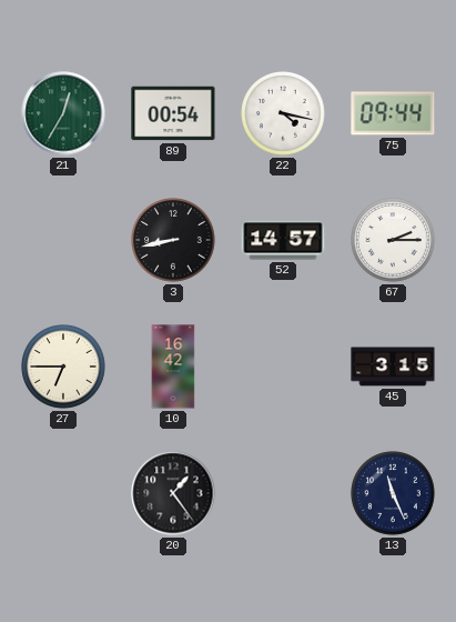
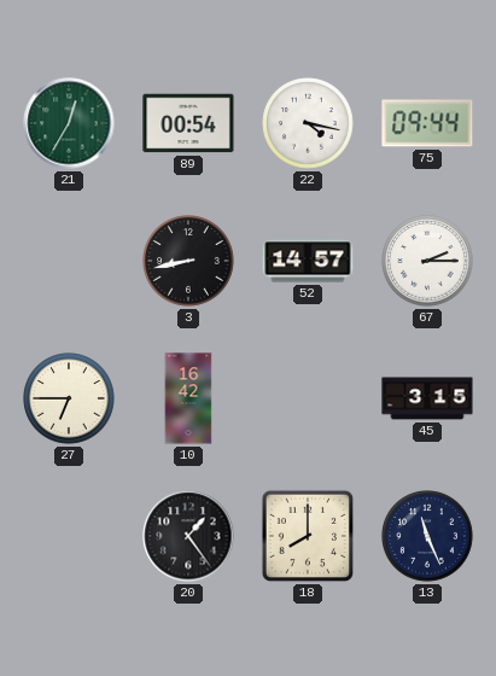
18: none -> 8:00
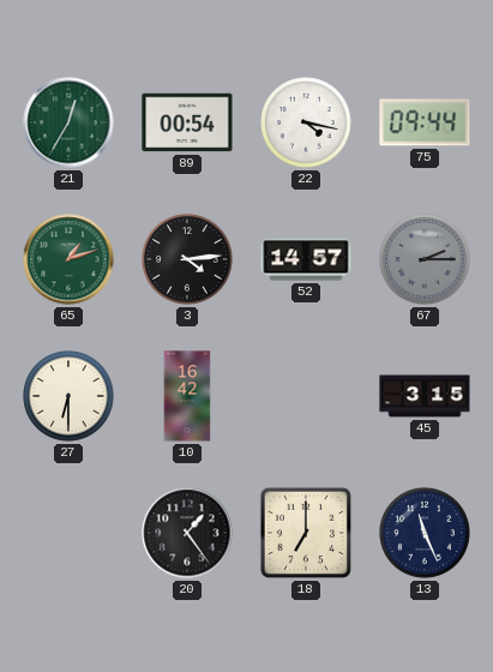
65: none -> 1:12
3: 8:43 -> 4:14
67 dial: white -> grey
27: 6:45 -> 6:30
18: 8:00 -> 7:00
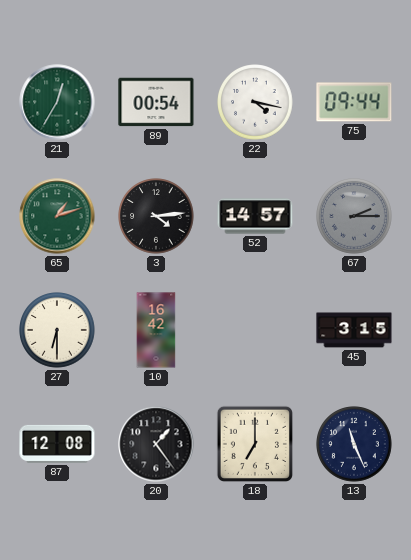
87: none -> 12:08
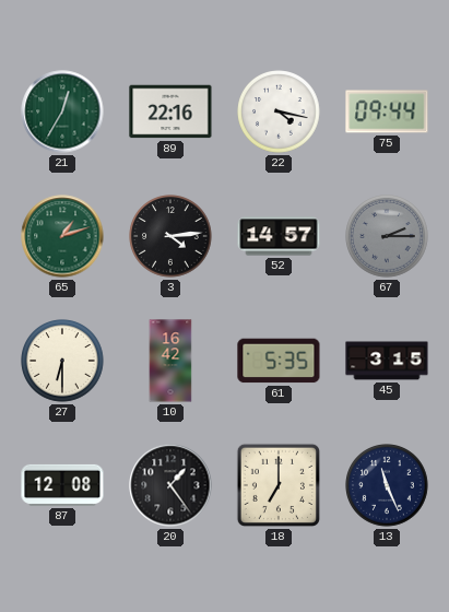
89: 00:54 -> 22:16
61: none -> 5:35
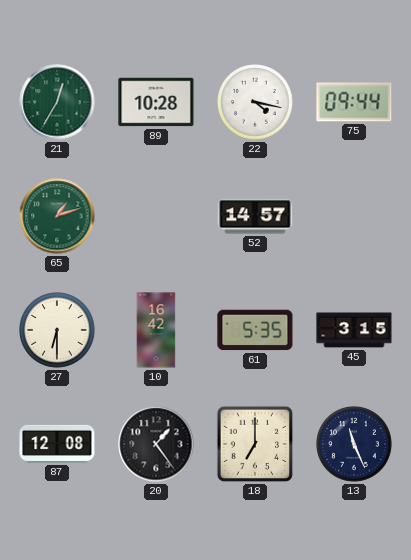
89: 22:16 -> 10:28
3: 4:14 -> none
67: 2:15 -> none
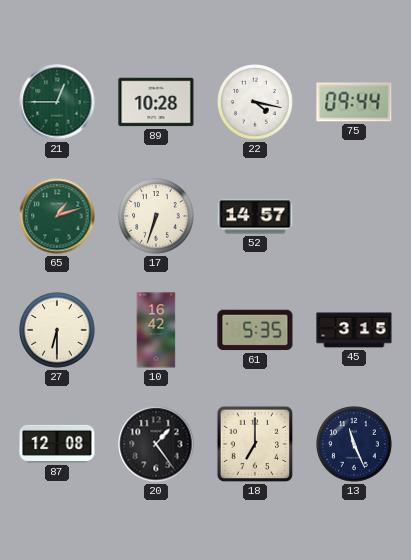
21: 12:35 -> 12:45
17: none -> 6:33
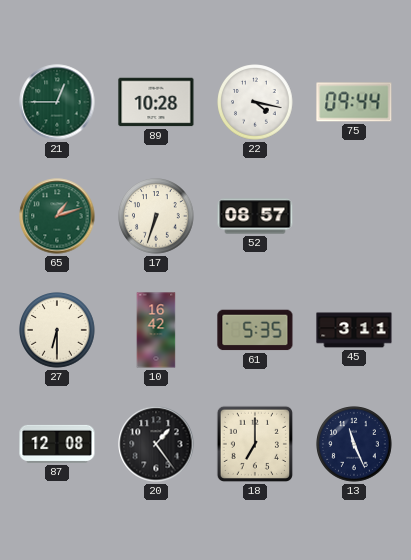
52: 14:57 -> 08:57
45: 3:15 -> 3:11
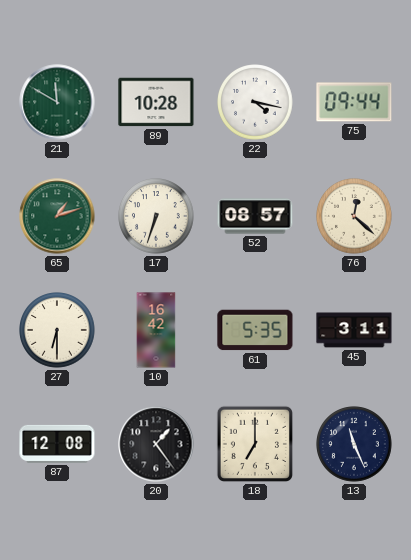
21: 12:45 -> 11:50
76: none -> 12:22
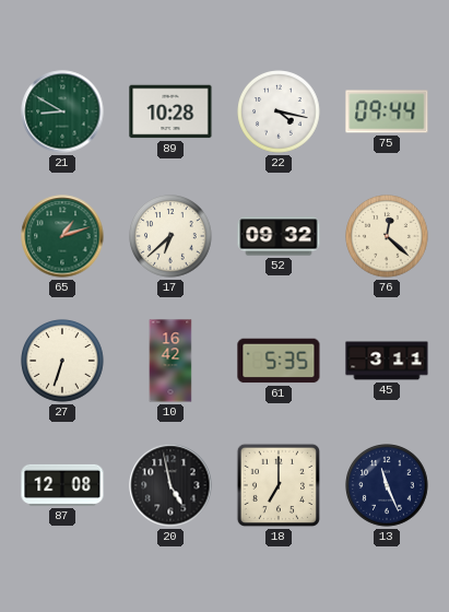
21: 11:50 -> 8:50
17: 6:33 -> 6:38
52: 08:57 -> 09:32
27: 6:30 -> 6:33
20: 1:24 -> 4:58
